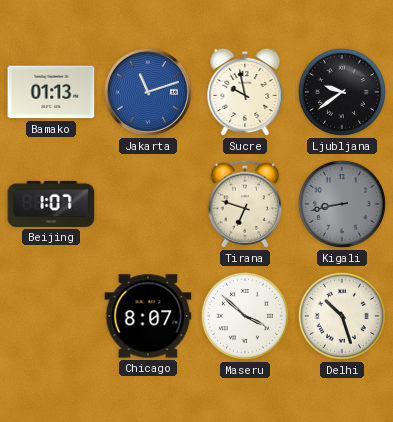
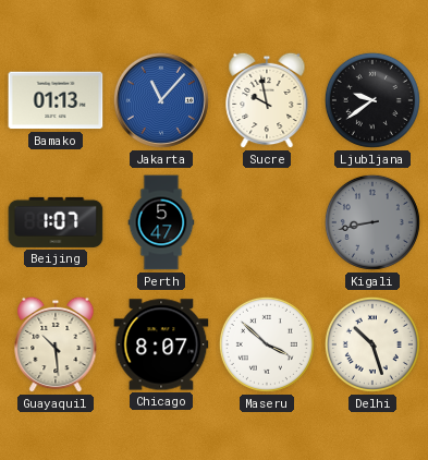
Jakarta: 11:12 -> 11:07
Perth: none -> 5:47
Tirana: 6:48 -> none
Guayaquil: none -> 10:29
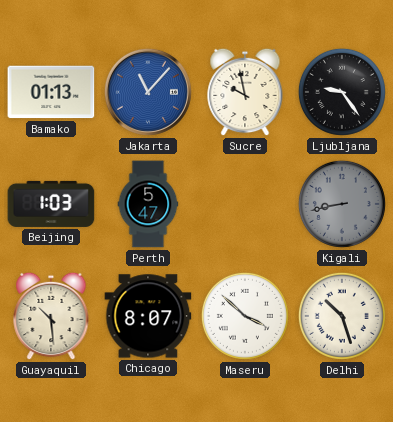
Ljubljana: 9:39 -> 9:24
Beijing: 1:07 -> 1:03
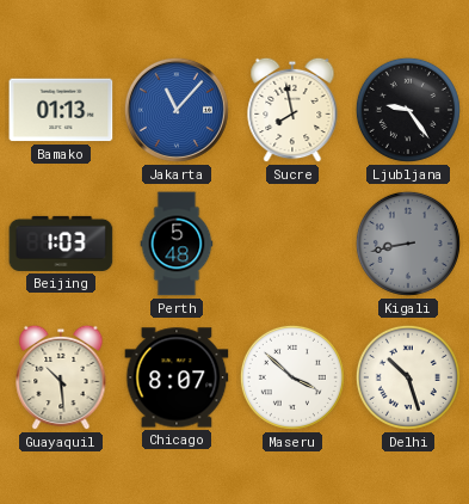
Sucre: 9:58 -> 7:58
Perth: 5:47 -> 5:48
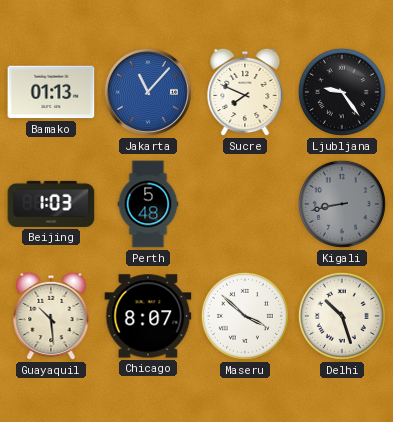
Sucre: 7:58 -> 7:49
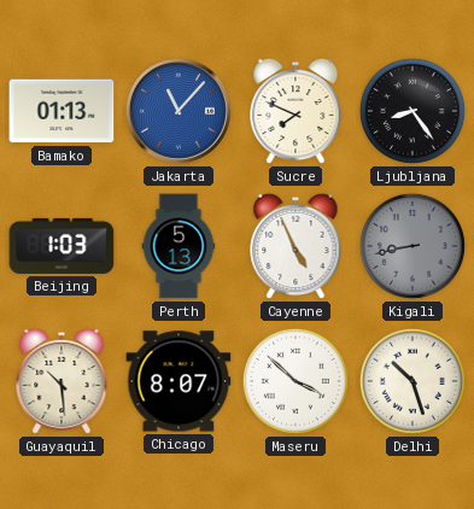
Ljubljana: 9:24 -> 8:24
Perth: 5:48 -> 5:13
Cayenne: none -> 4:56
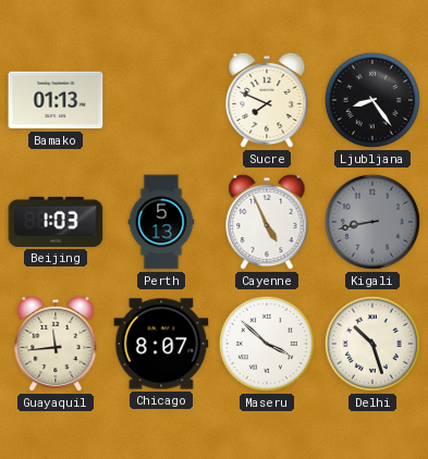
Jakarta: 11:07 -> none
Guayaquil: 10:29 -> 11:44
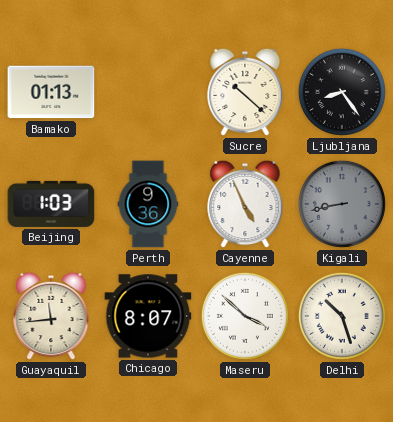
Sucre: 7:49 -> 10:22
Perth: 5:13 -> 9:36
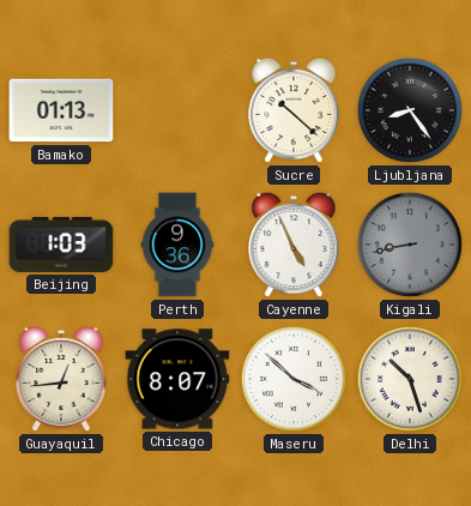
Guayaquil: 11:44 -> 12:44
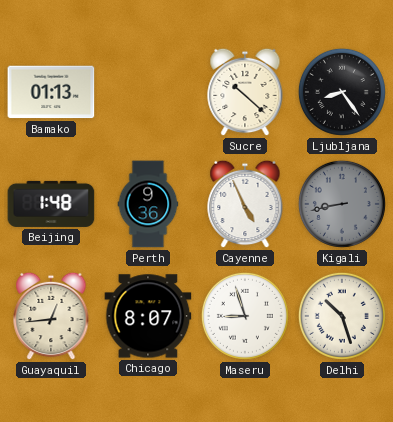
Beijing: 1:03 -> 1:48
Maseru: 3:52 -> 8:57
